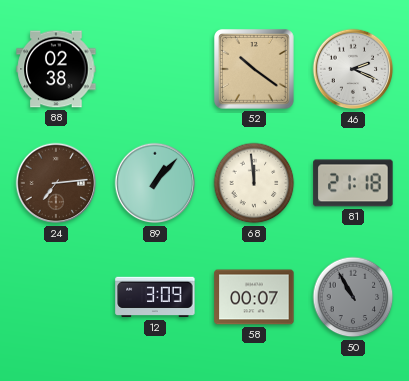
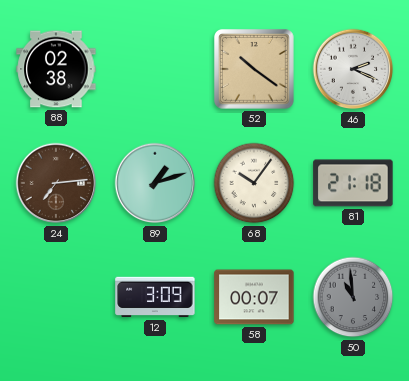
89: 1:07 -> 1:12
68: 11:59 -> 10:06
50: 10:55 -> 10:59
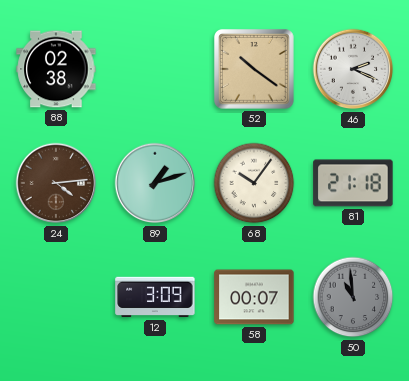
24: 7:14 -> 4:14
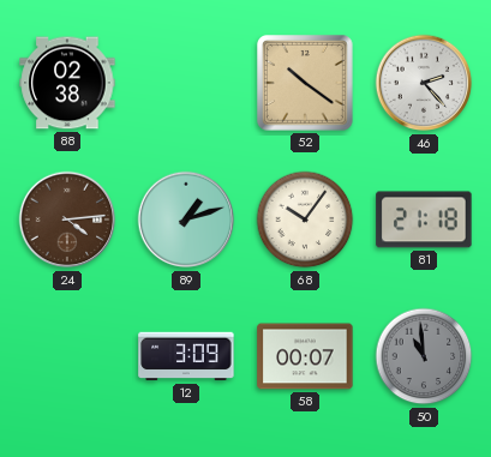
46: 2:19 -> 2:23
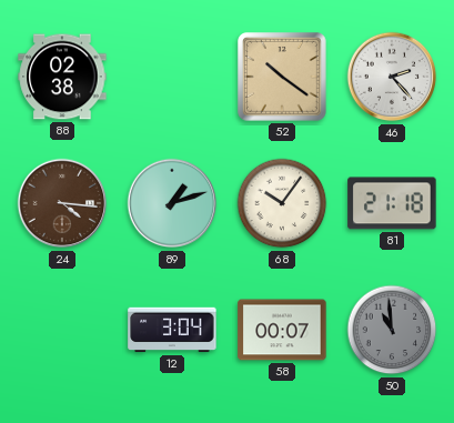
24: 4:14 -> 4:16
12: 3:09 -> 3:04
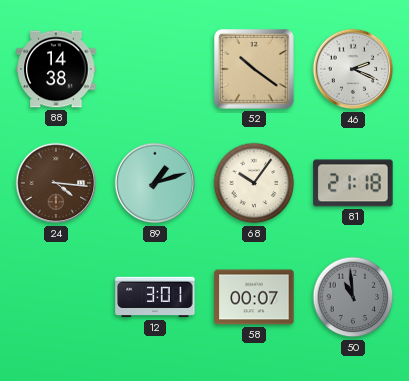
88: 02:38 -> 14:38
46: 2:23 -> 2:19
12: 3:04 -> 3:01
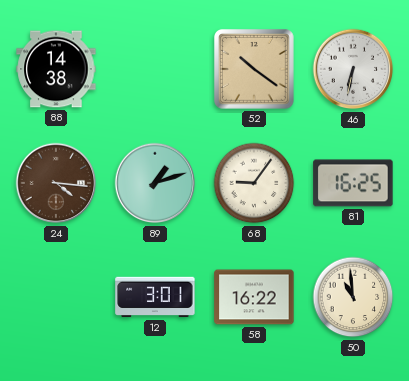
46: 2:19 -> 6:32
68: 10:06 -> 9:06
81: 21:18 -> 16:25
58: 00:07 -> 16:22
50 dial: grey -> cream
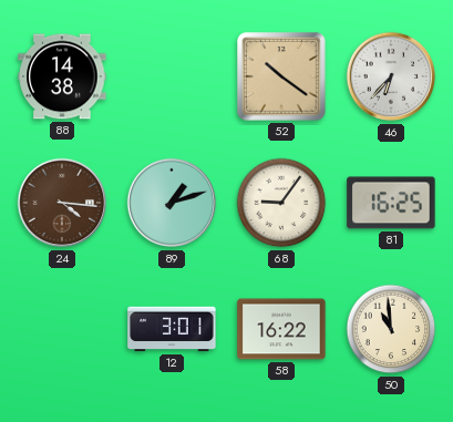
46: 6:32 -> 6:37
